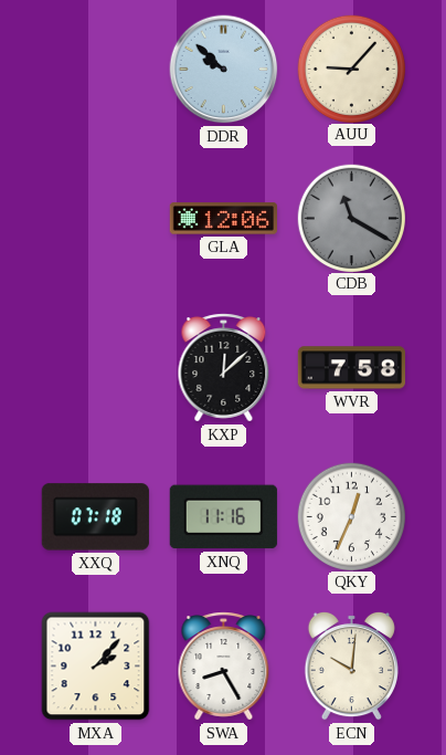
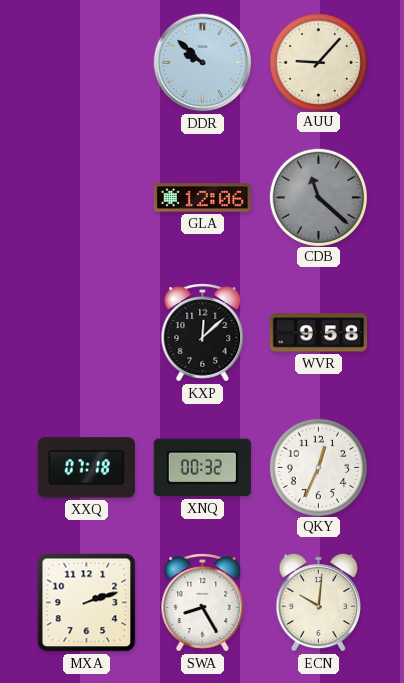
CDB: 11:20 -> 11:22
WVR: 7:58 -> 9:58
XNQ: 11:16 -> 00:32
MXA: 2:07 -> 2:12
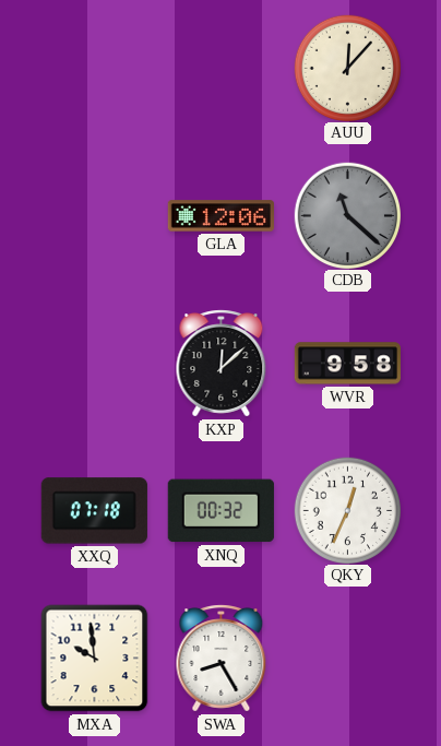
DDR: 9:52 -> none
AUU: 9:07 -> 12:07
MXA: 2:12 -> 9:59
ECN: 10:01 -> none
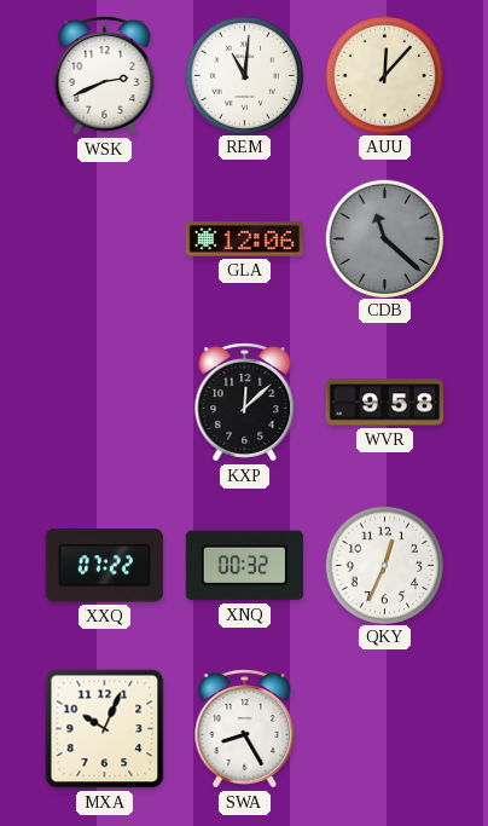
WSK: none -> 2:41
REM: none -> 11:01
XXQ: 07:18 -> 07:22
MXA: 9:59 -> 10:04
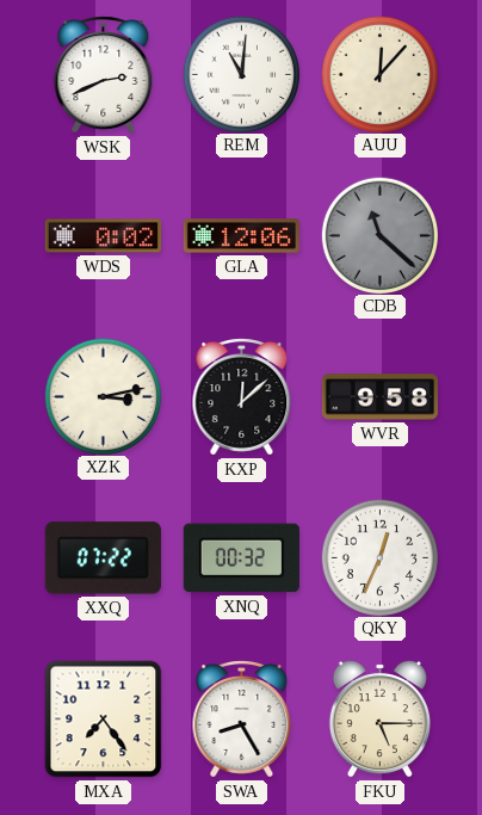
WDS: none -> 0:02
XZK: none -> 3:13
MXA: 10:04 -> 7:24
FKU: none -> 5:15
